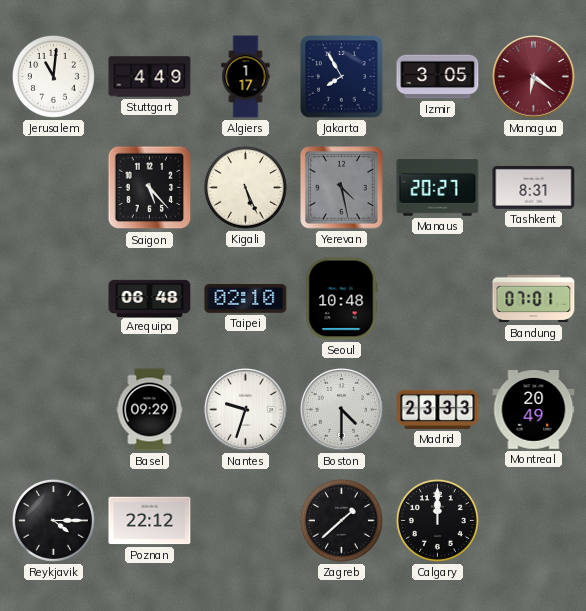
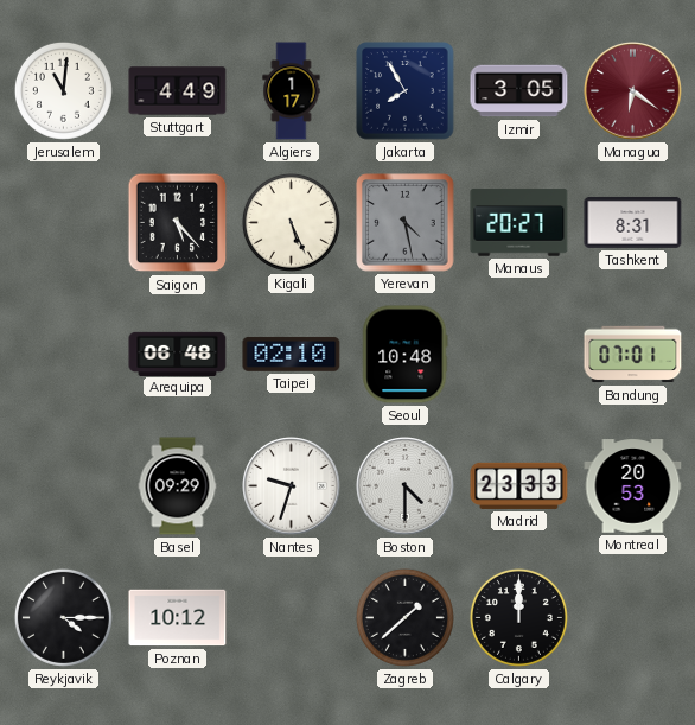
Montreal: 20:49 -> 20:53
Poznan: 22:12 -> 10:12
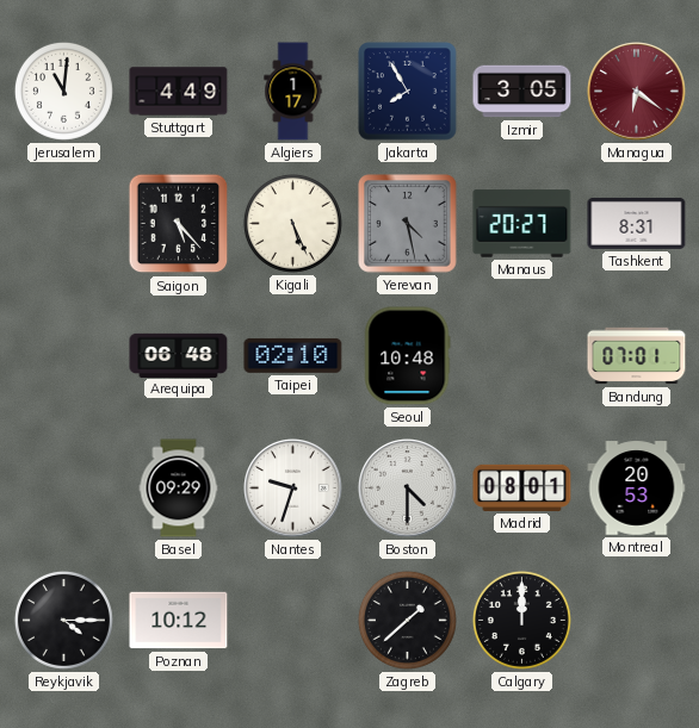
Madrid: 23:33 -> 08:01
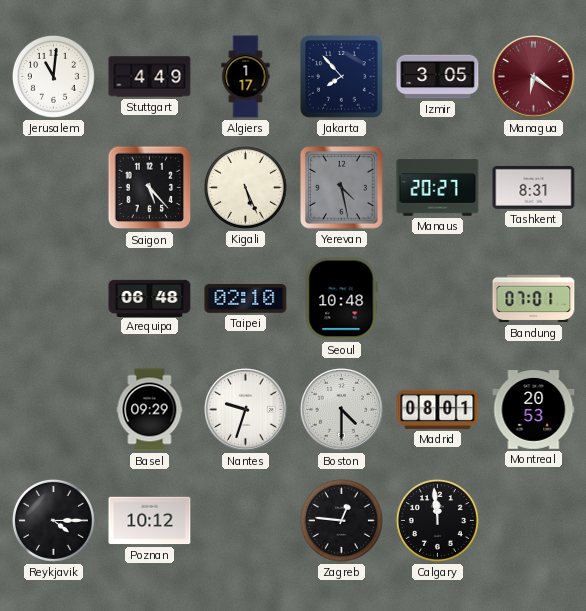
Jakarta: 7:55 -> 7:53
Zagreb: 1:38 -> 12:46
Calgary: 12:00 -> 11:59
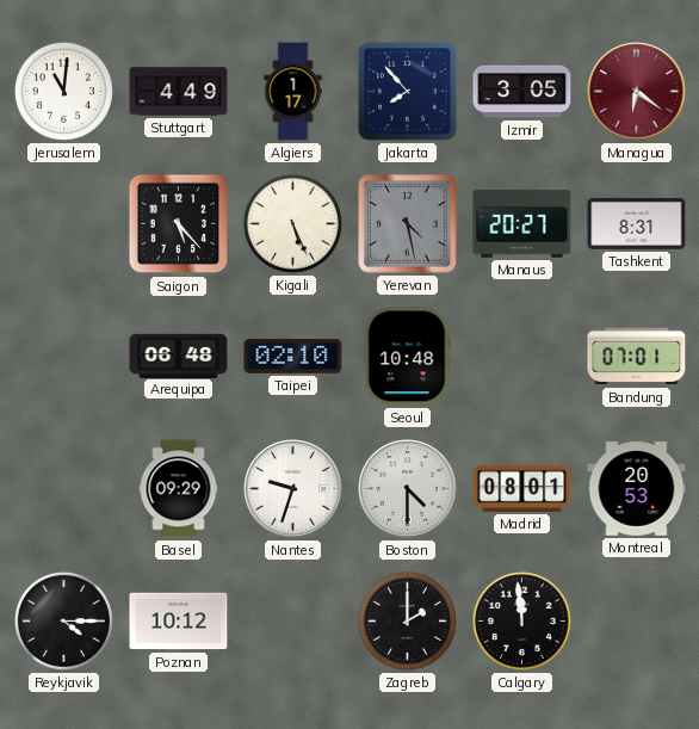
Zagreb: 12:46 -> 2:00
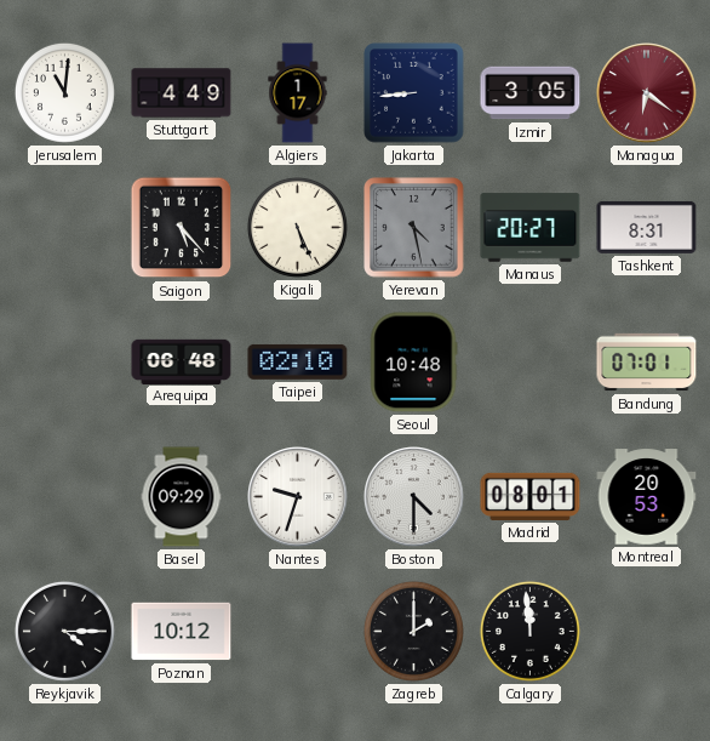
Jakarta: 7:53 -> 8:44
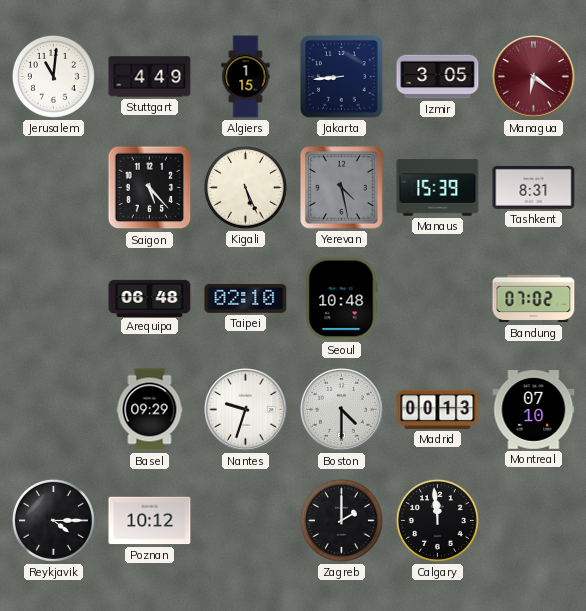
Algiers: 1:17 -> 1:15
Manaus: 20:27 -> 15:39
Bandung: 07:01 -> 07:02
Madrid: 08:01 -> 00:13
Montreal: 20:53 -> 07:10
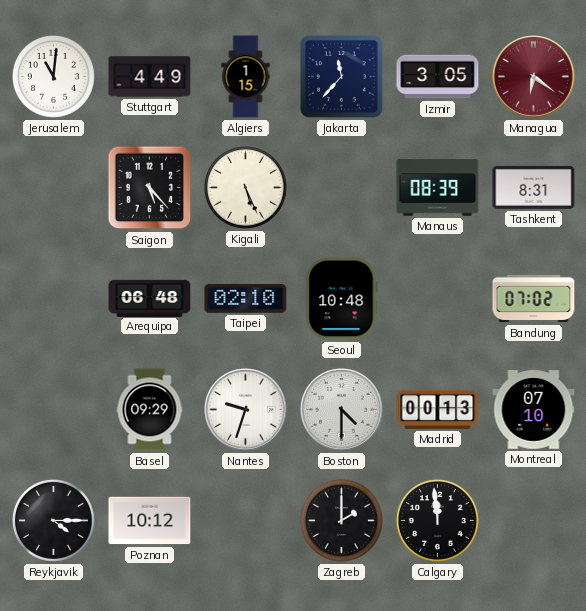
Jakarta: 8:44 -> 11:37
Yerevan: 4:28 -> none
Manaus: 15:39 -> 08:39
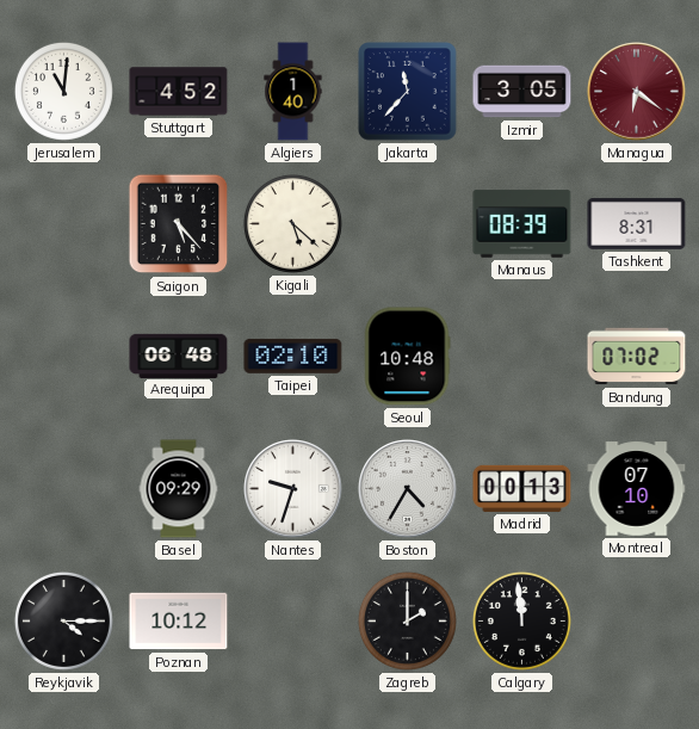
Stuttgart: 4:49 -> 4:52
Algiers: 1:15 -> 1:40
Kigali: 5:26 -> 5:22
Boston: 4:30 -> 4:35
